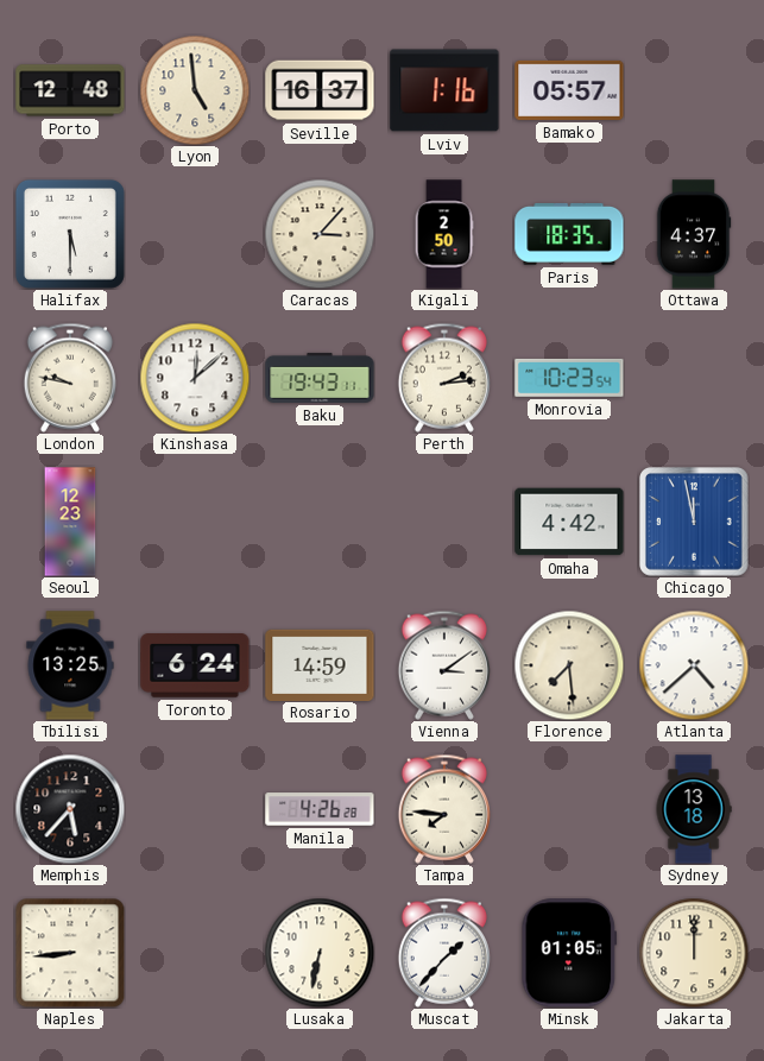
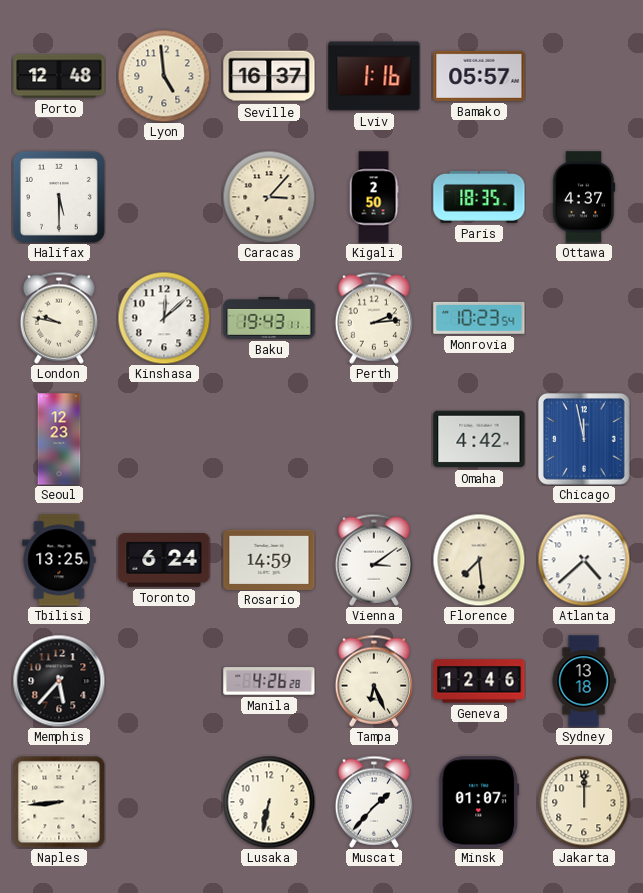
Tampa: 7:46 -> 6:26
Geneva: none -> 12:46
Minsk: 01:05 -> 01:07
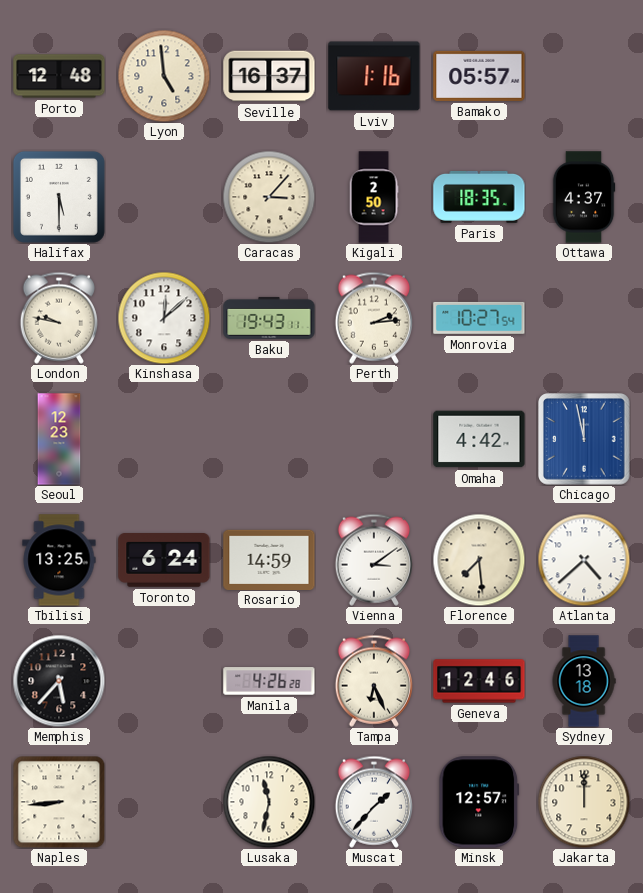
Monrovia: 10:23 -> 10:27
Lusaka: 6:32 -> 11:32
Minsk: 01:07 -> 12:57
